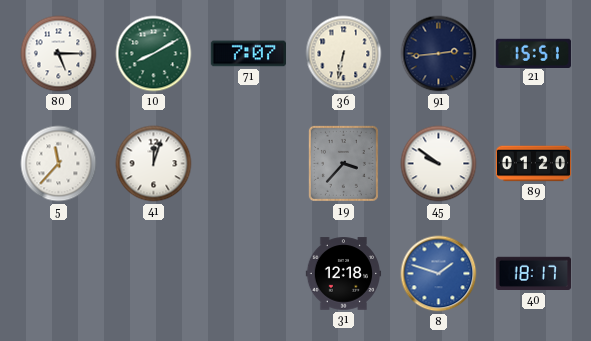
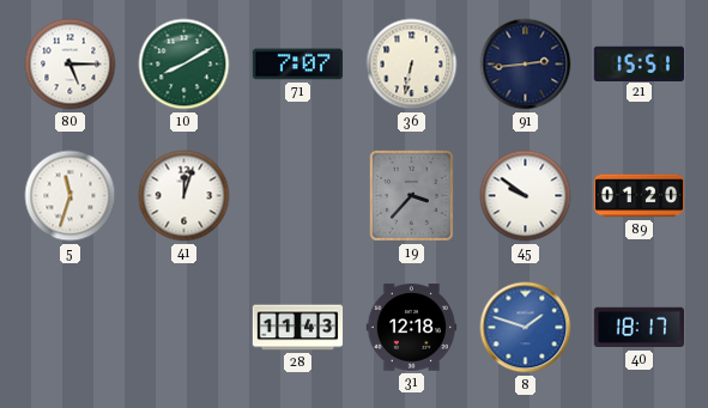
5: 11:37 -> 11:33
28: none -> 11:43
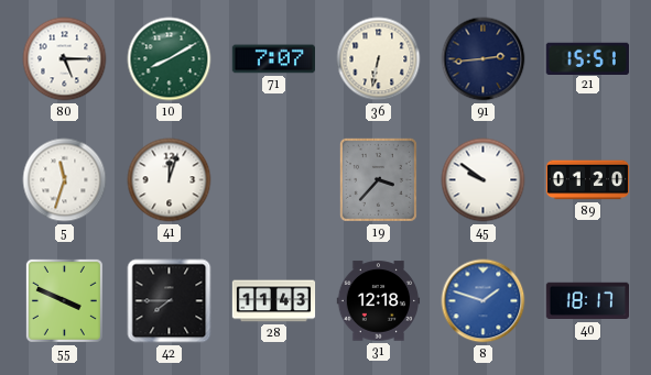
55: none -> 3:49
42: none -> 7:45
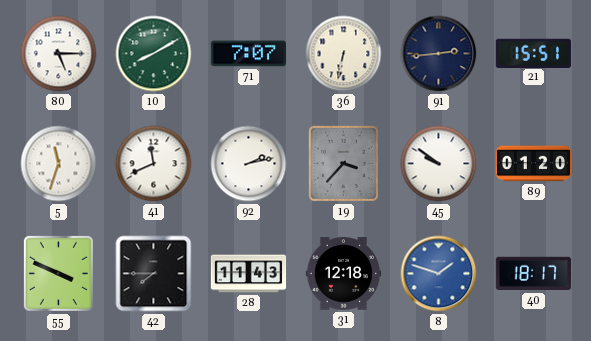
41: 12:03 -> 11:41
92: none -> 2:13
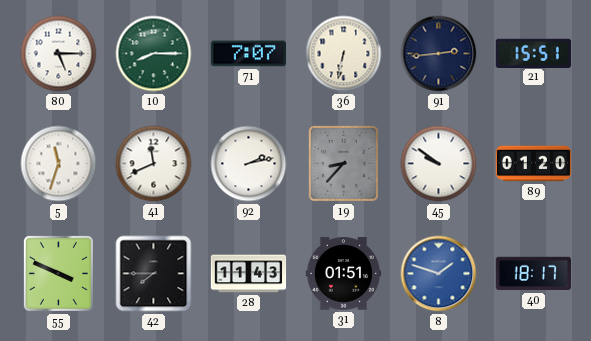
10: 8:10 -> 8:15
19: 3:37 -> 8:37
31: 12:18 -> 01:51
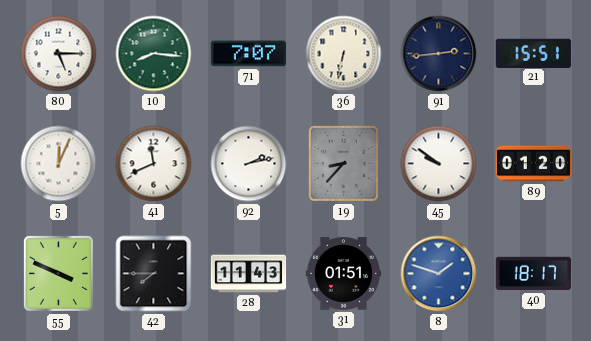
10: 8:15 -> 8:16
5: 11:33 -> 12:04
